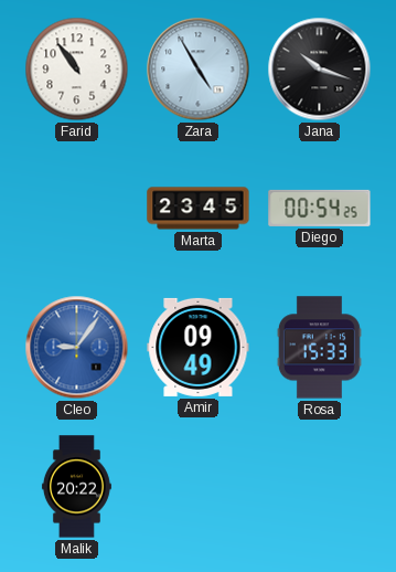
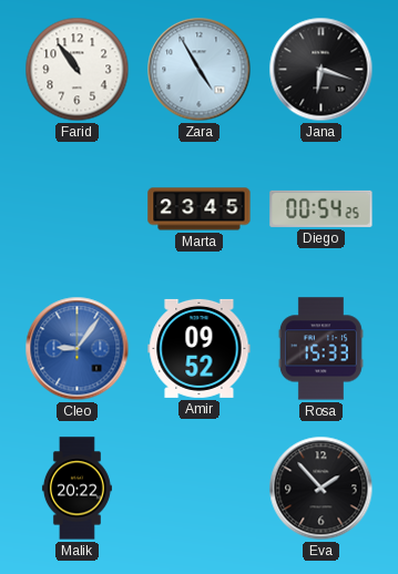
Jana: 10:18 -> 6:18
Amir: 09:49 -> 09:52
Eva: none -> 1:53
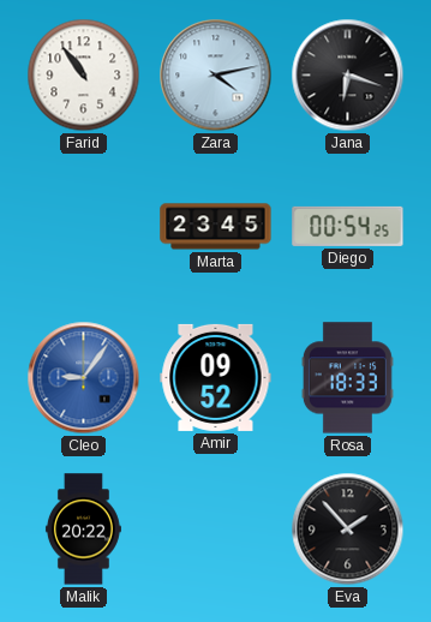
Zara: 4:55 -> 4:13
Rosa: 15:33 -> 18:33
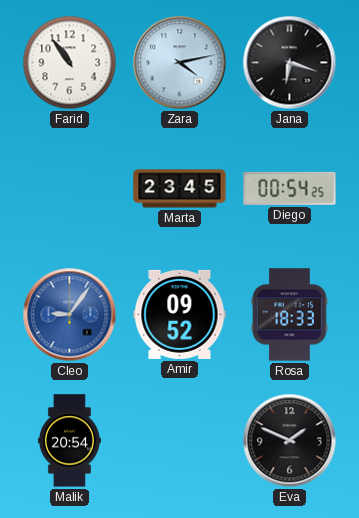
Malik: 20:22 -> 20:54
Eva: 1:53 -> 1:49
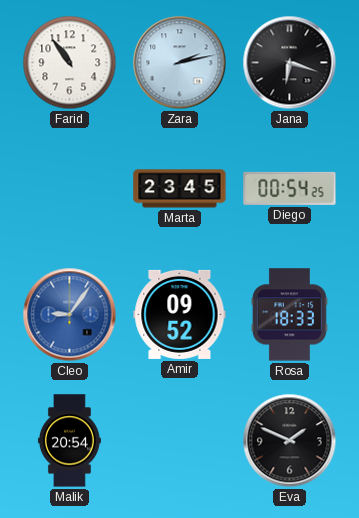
Zara: 4:13 -> 2:13
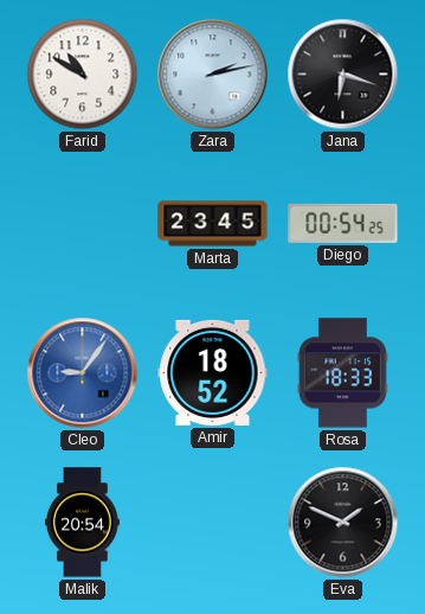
Farid: 10:54 -> 10:50
Amir: 09:52 -> 18:52
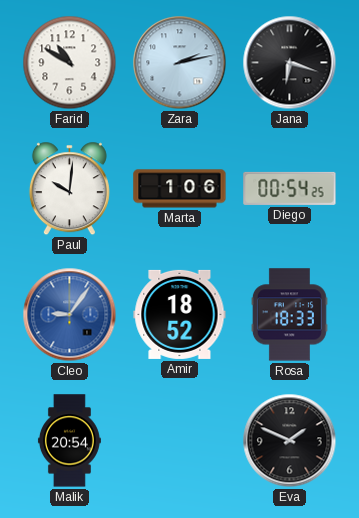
Paul: none -> 10:01
Marta: 23:45 -> 1:06
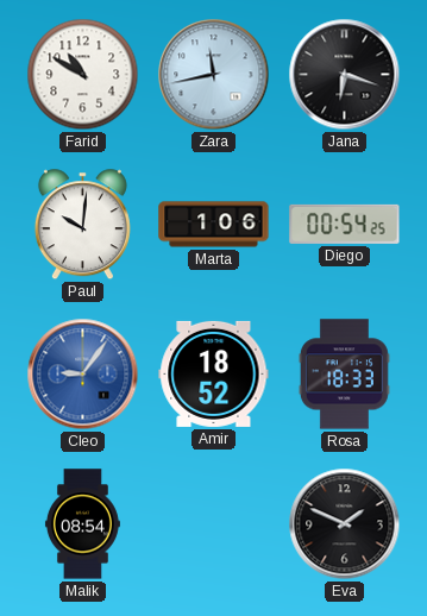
Zara: 2:13 -> 11:43
Malik: 20:54 -> 08:54
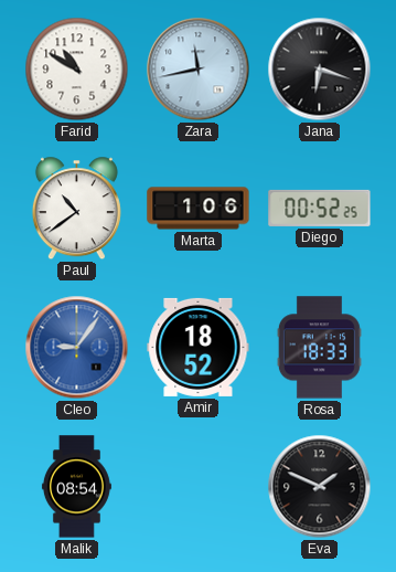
Paul: 10:01 -> 10:39
Diego: 00:54 -> 00:52
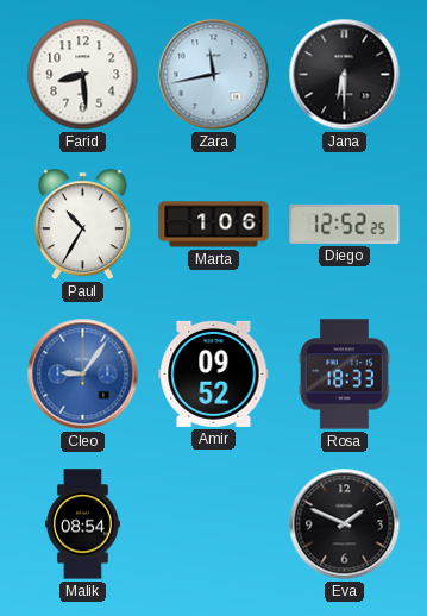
Farid: 10:50 -> 8:29
Jana: 6:18 -> 6:30
Paul: 10:39 -> 10:35
Diego: 00:52 -> 12:52
Amir: 18:52 -> 09:52
